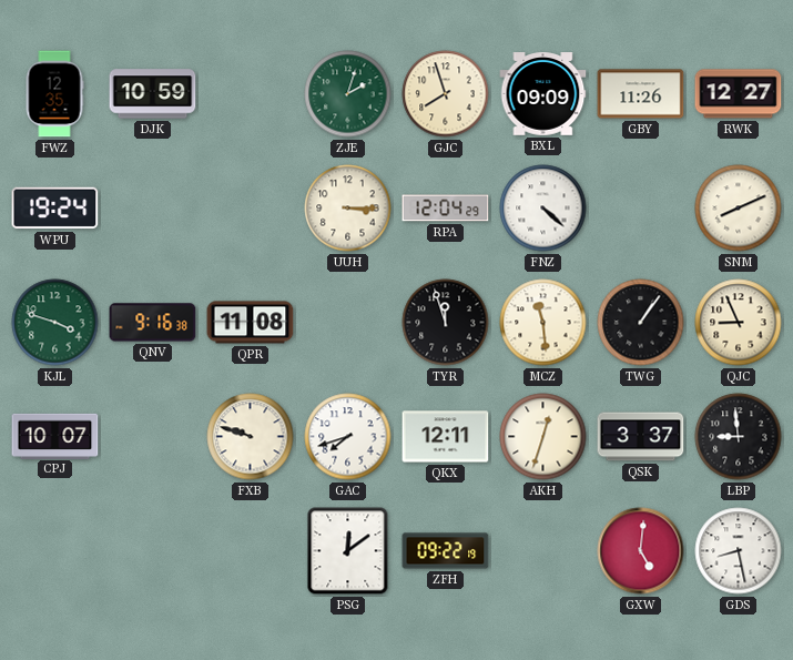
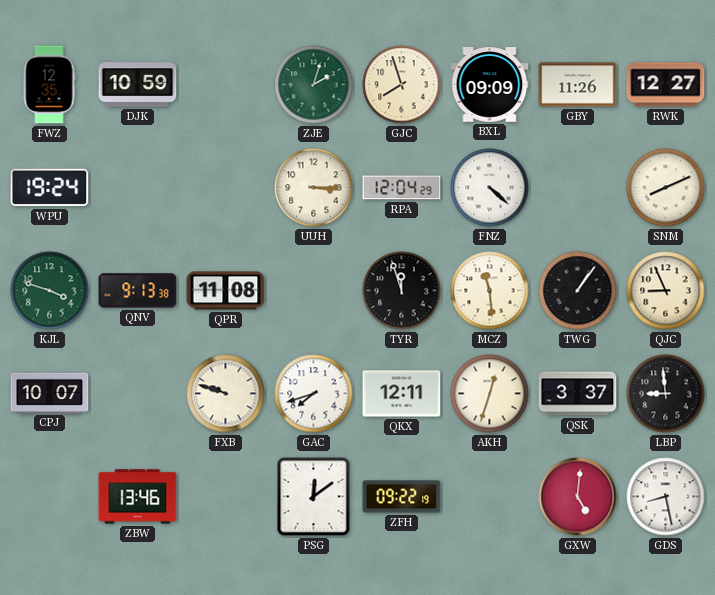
QNV: 9:16 -> 9:13
ZBW: none -> 13:46
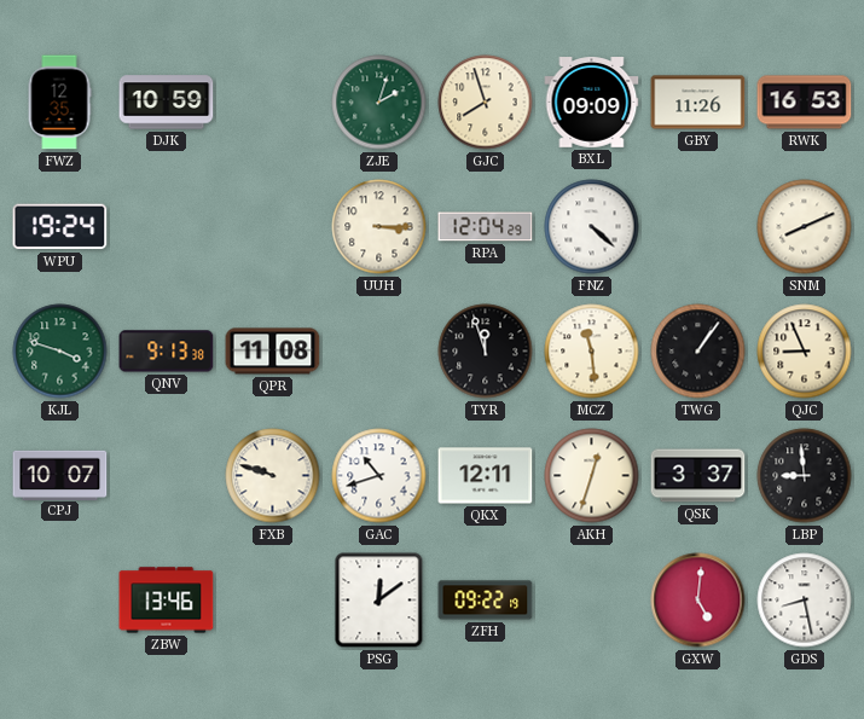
RWK: 12:27 -> 16:53
GAC: 7:42 -> 10:42
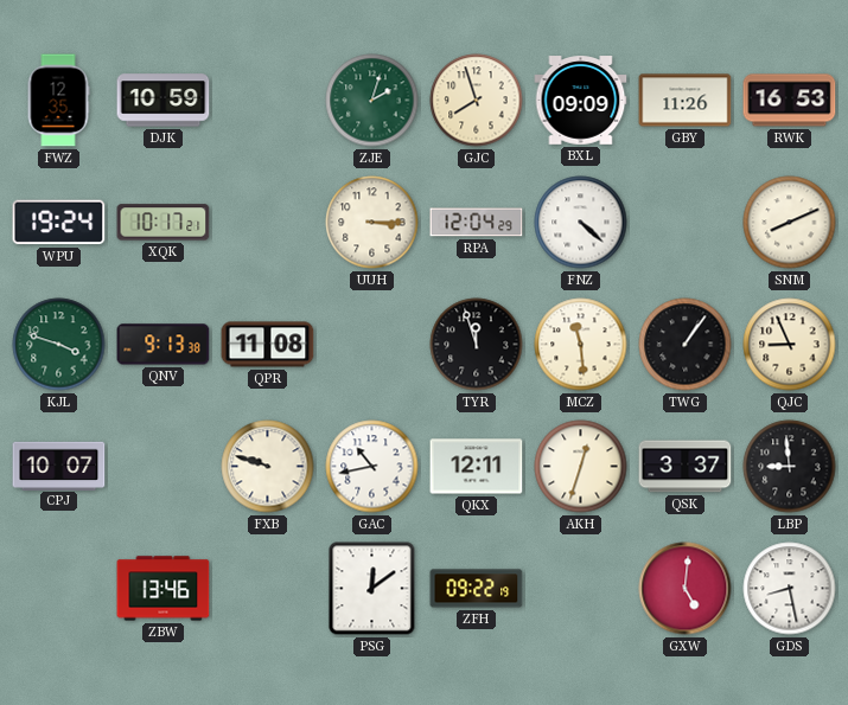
XQK: none -> 10:17
GAC: 10:42 -> 10:43
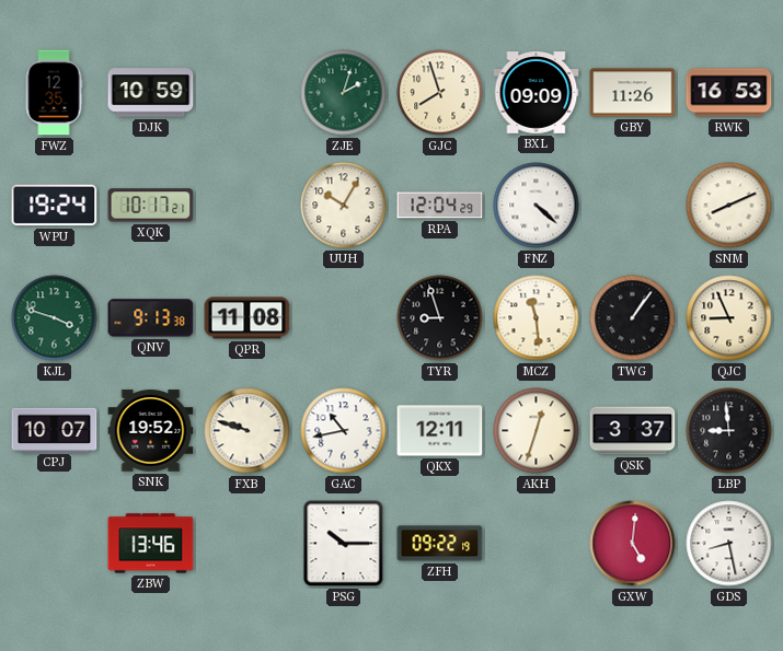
UUH: 3:15 -> 10:05
TYR: 11:57 -> 8:57
SNK: none -> 19:52
PSG: 12:09 -> 10:15
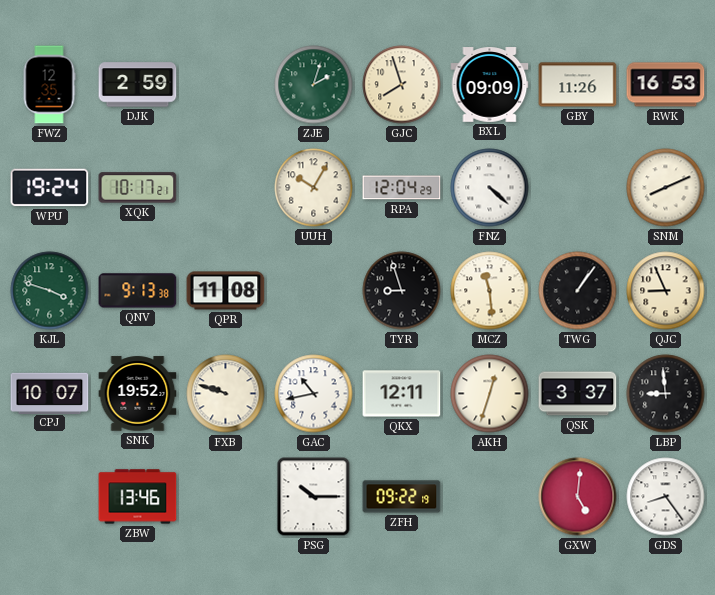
DJK: 10:59 -> 2:59
GDS: 8:28 -> 8:24
